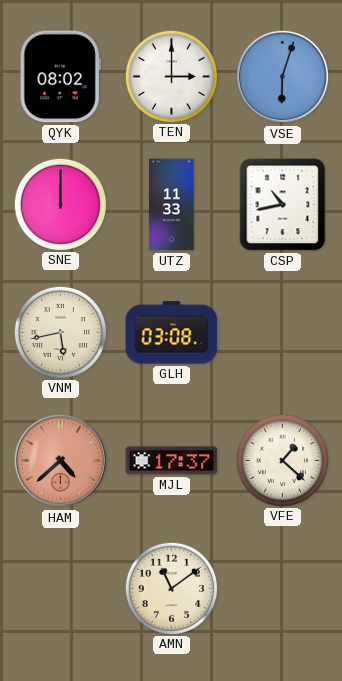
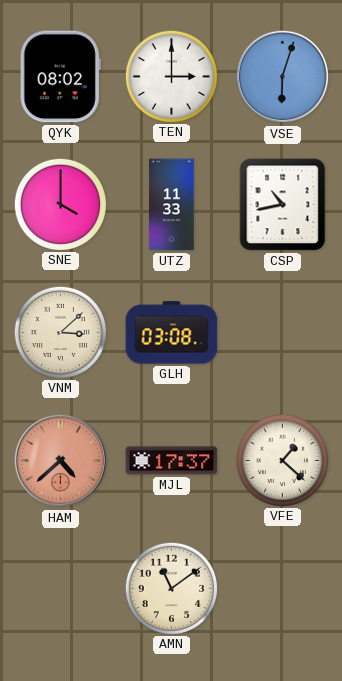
SNE: 12:00 -> 4:00
VNM: 5:43 -> 3:08
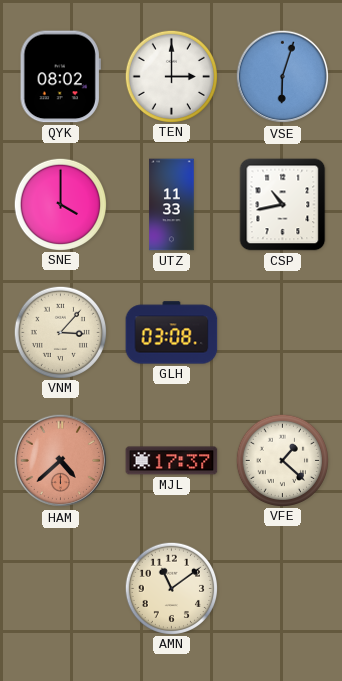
VNM: 3:08 -> 3:07
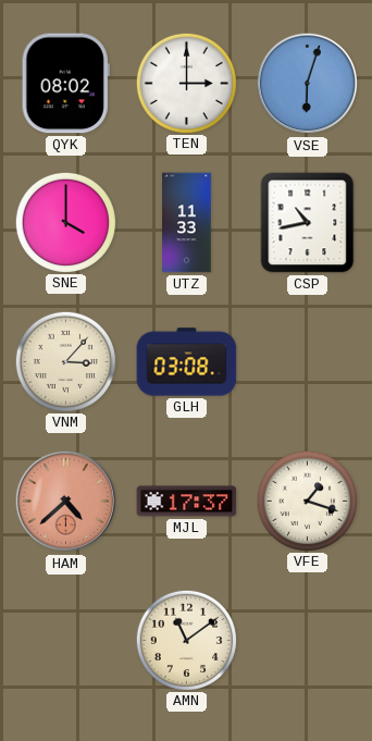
VFE: 1:22 -> 1:18
